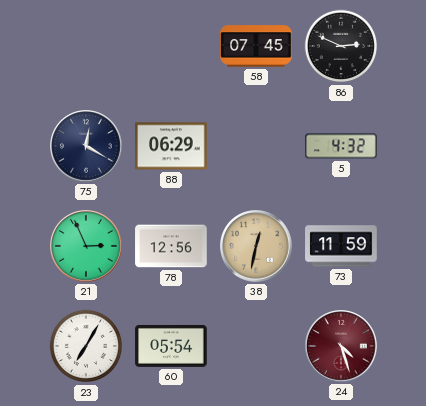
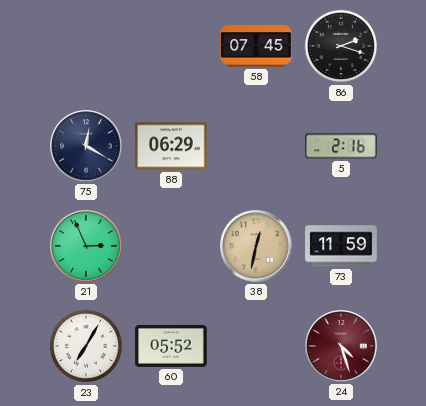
86: 2:49 -> 2:18
5: 4:32 -> 2:16
78: 12:56 -> none
60: 05:54 -> 05:52
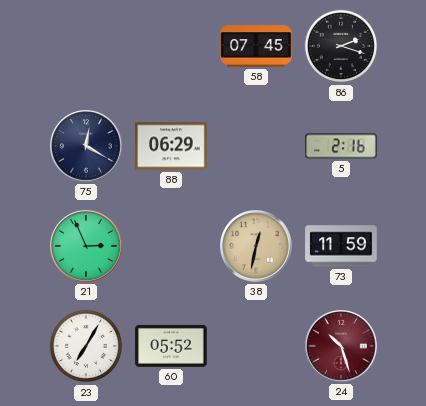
24: 4:27 -> 10:27
